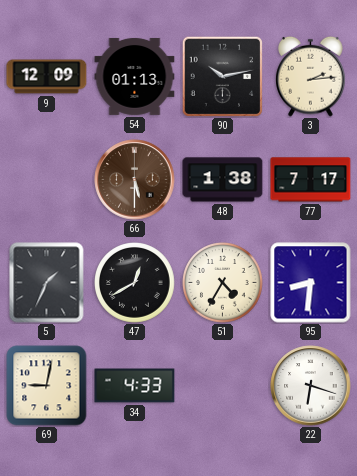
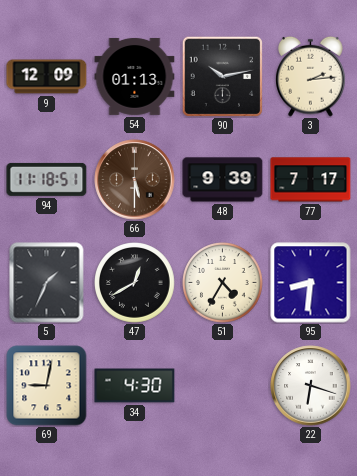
94: none -> 11:18
48: 1:38 -> 9:39
34: 4:33 -> 4:30
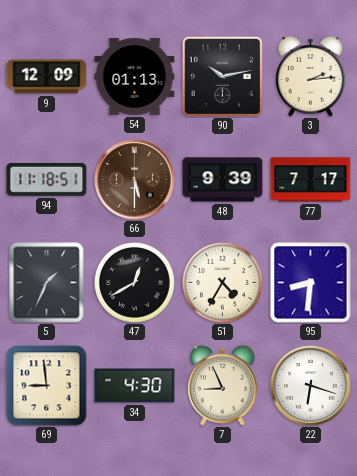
69: 9:02 -> 8:59
7: none -> 8:56
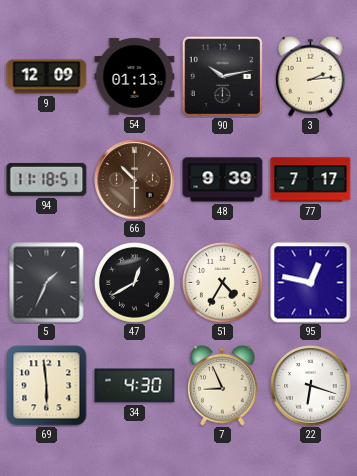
66: 5:30 -> 10:30
95: 8:31 -> 12:47
69: 8:59 -> 5:59
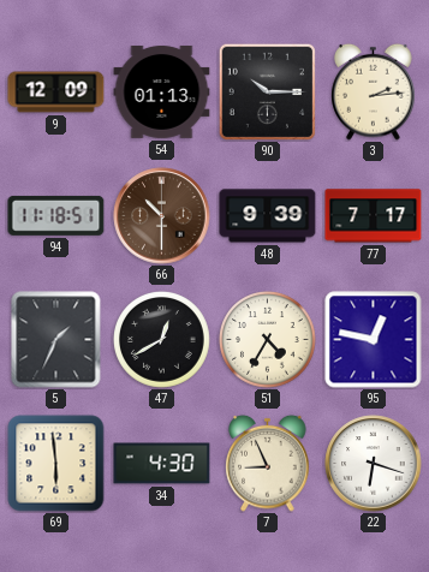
90: 10:13 -> 10:15
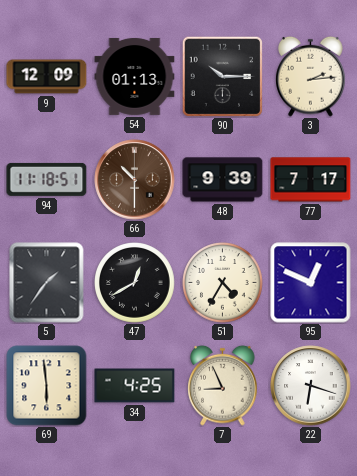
5: 1:34 -> 1:36
95: 12:47 -> 12:49
34: 4:30 -> 4:25
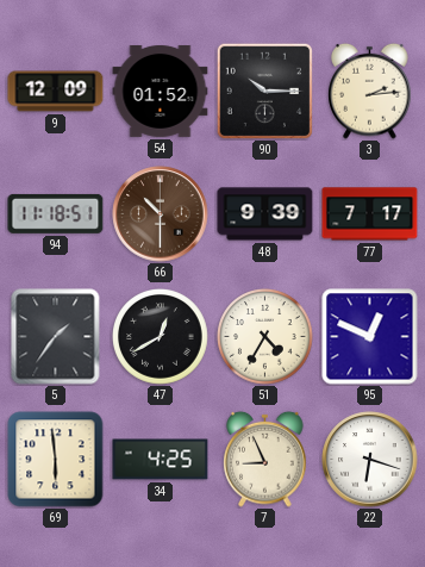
54: 01:13 -> 01:52
